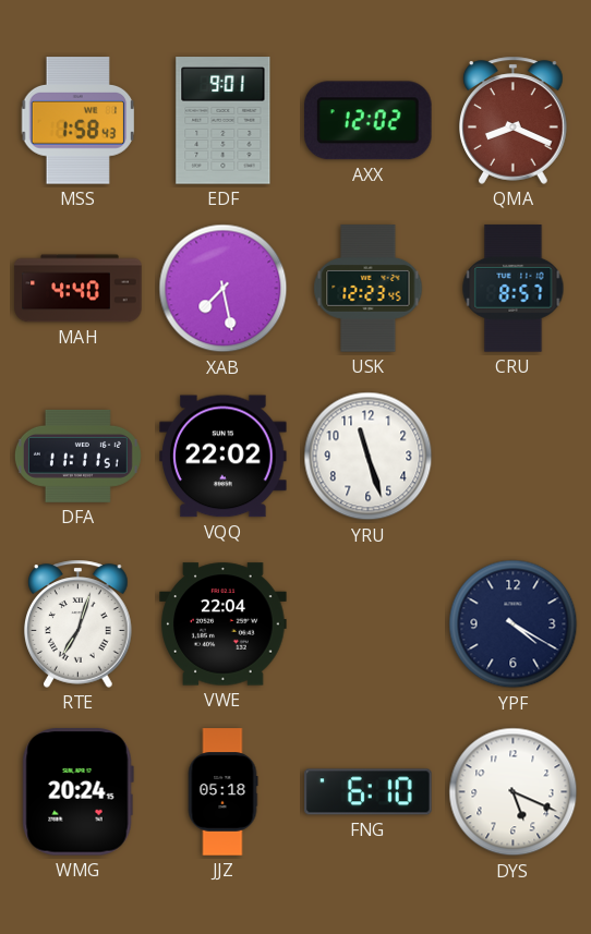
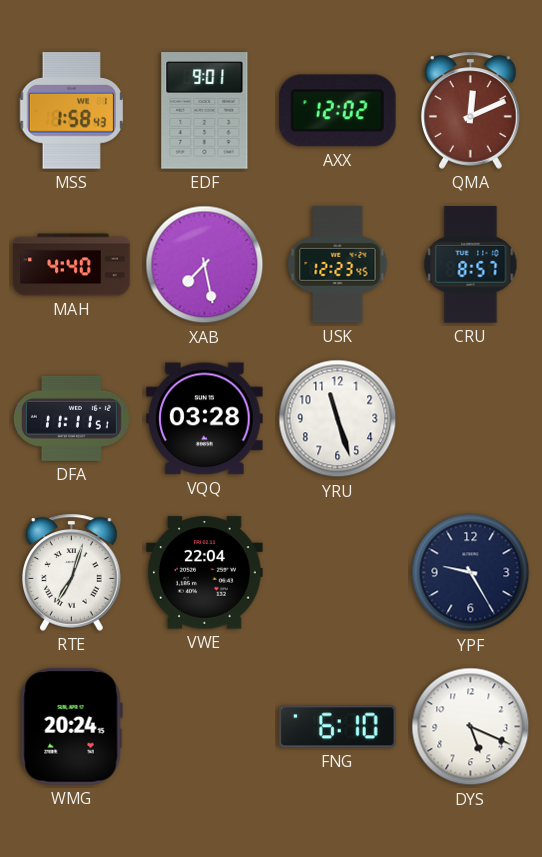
QMA: 8:19 -> 12:11
VQQ: 22:02 -> 03:28
YPF: 4:20 -> 9:25
JJZ: 05:18 -> none
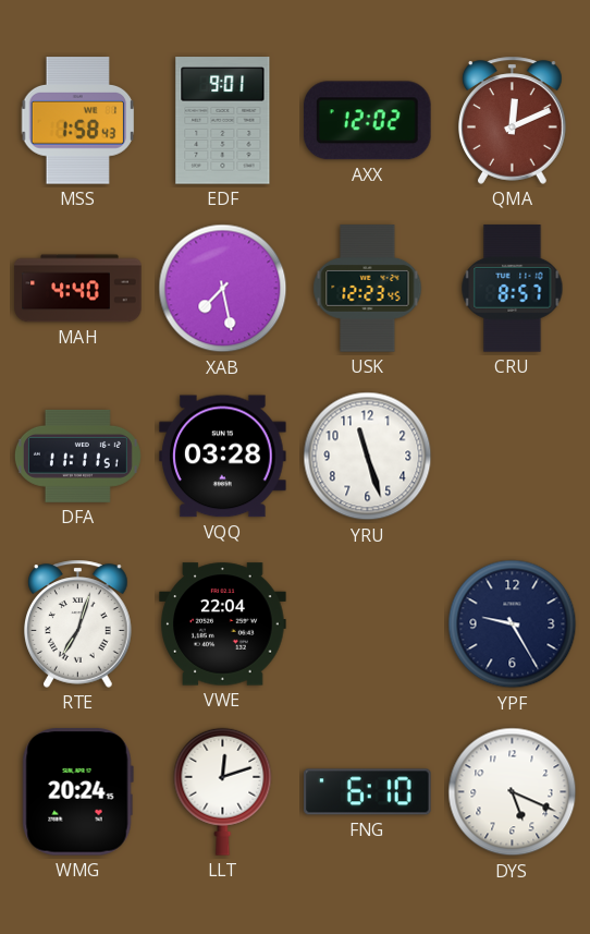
LLT: none -> 12:12
